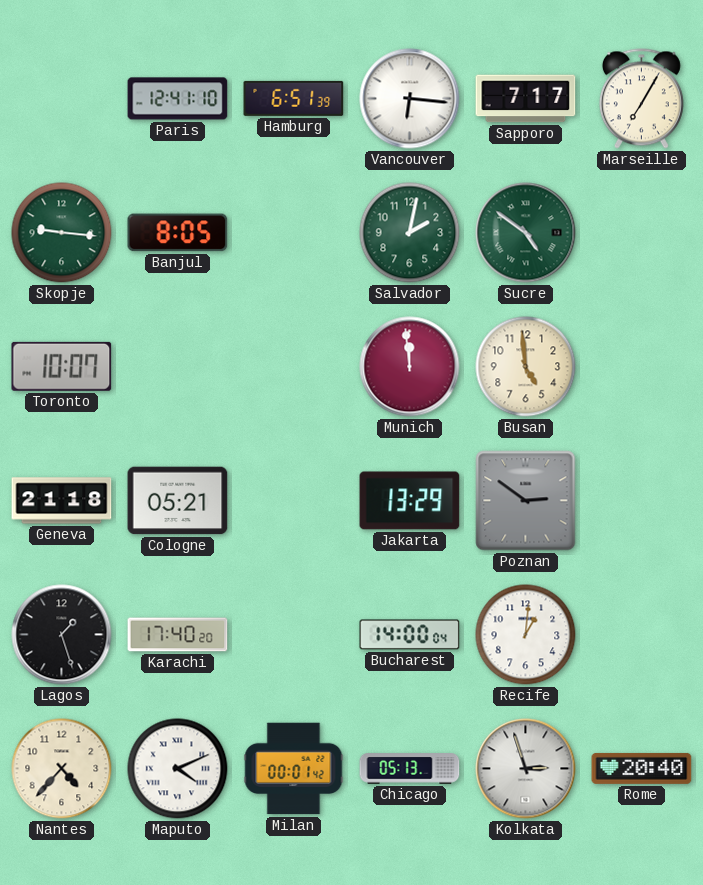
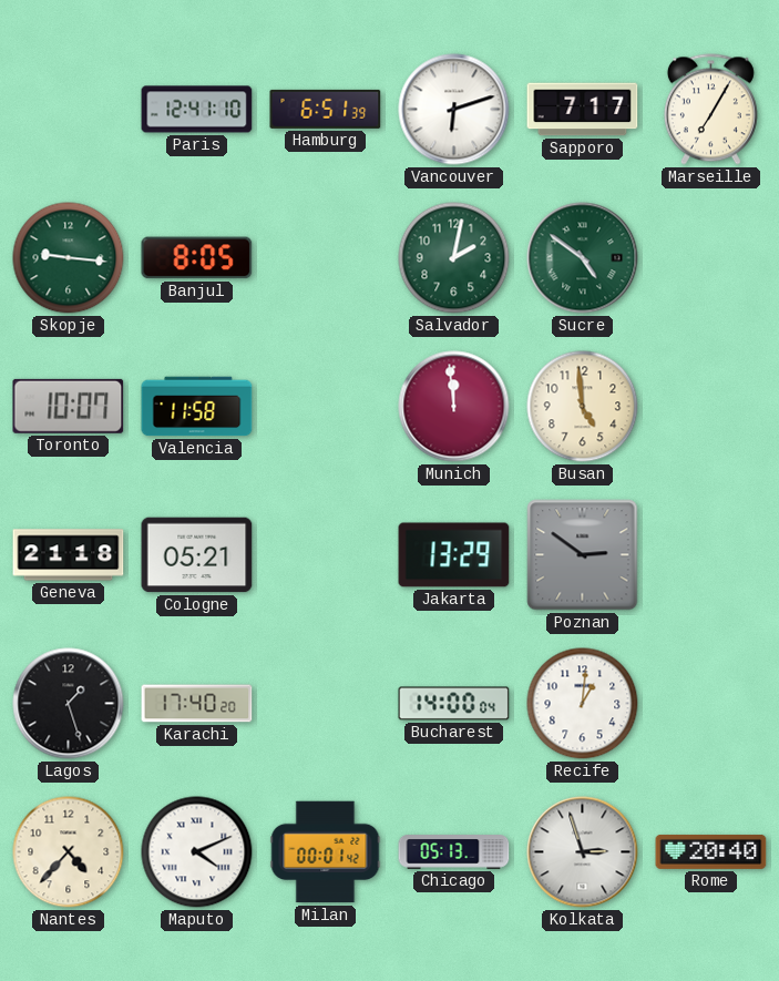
Vancouver: 6:16 -> 6:12
Valencia: none -> 11:58
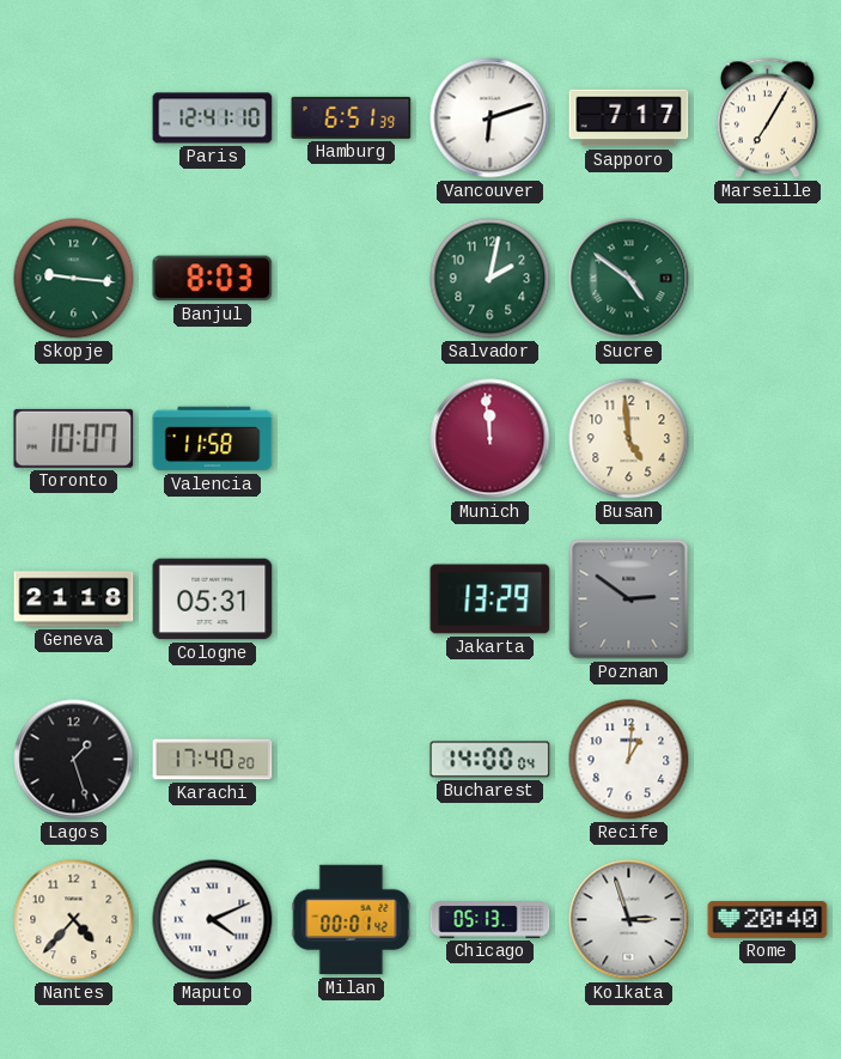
Banjul: 8:05 -> 8:03
Cologne: 05:21 -> 05:31
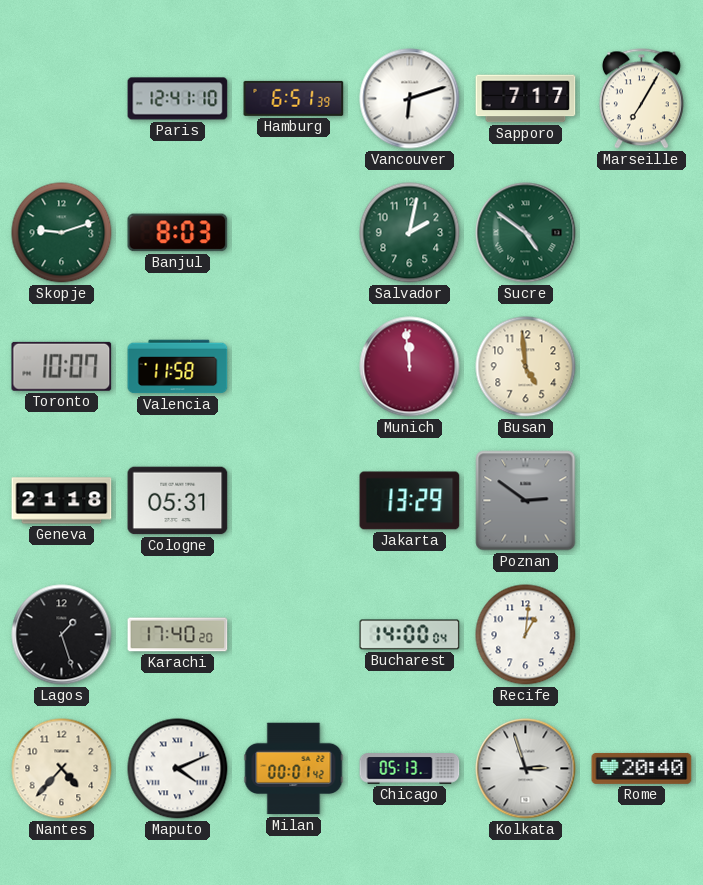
Skopje: 9:16 -> 9:12
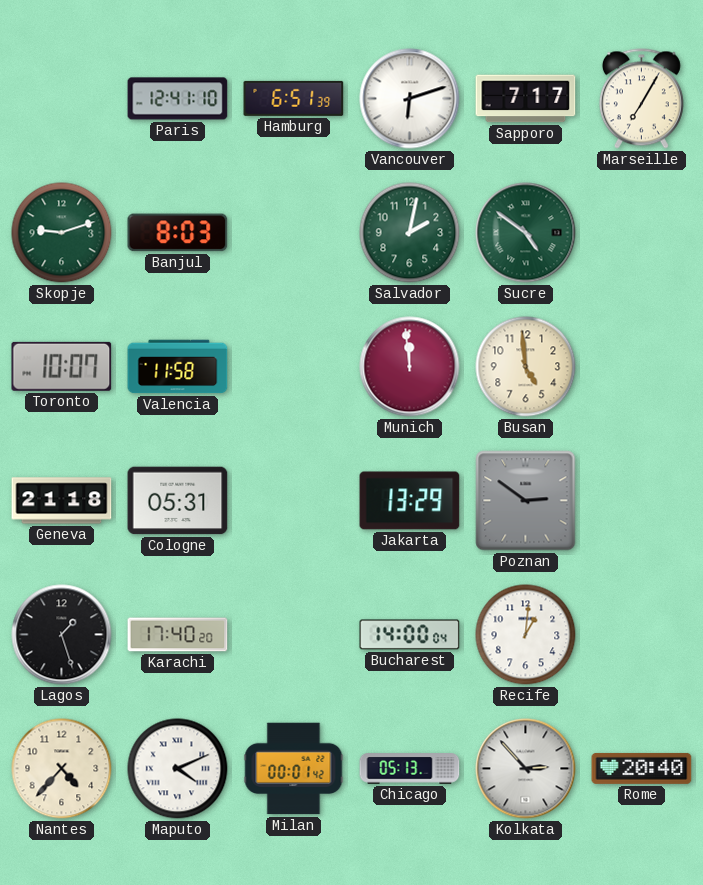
Kolkata: 2:57 -> 2:53
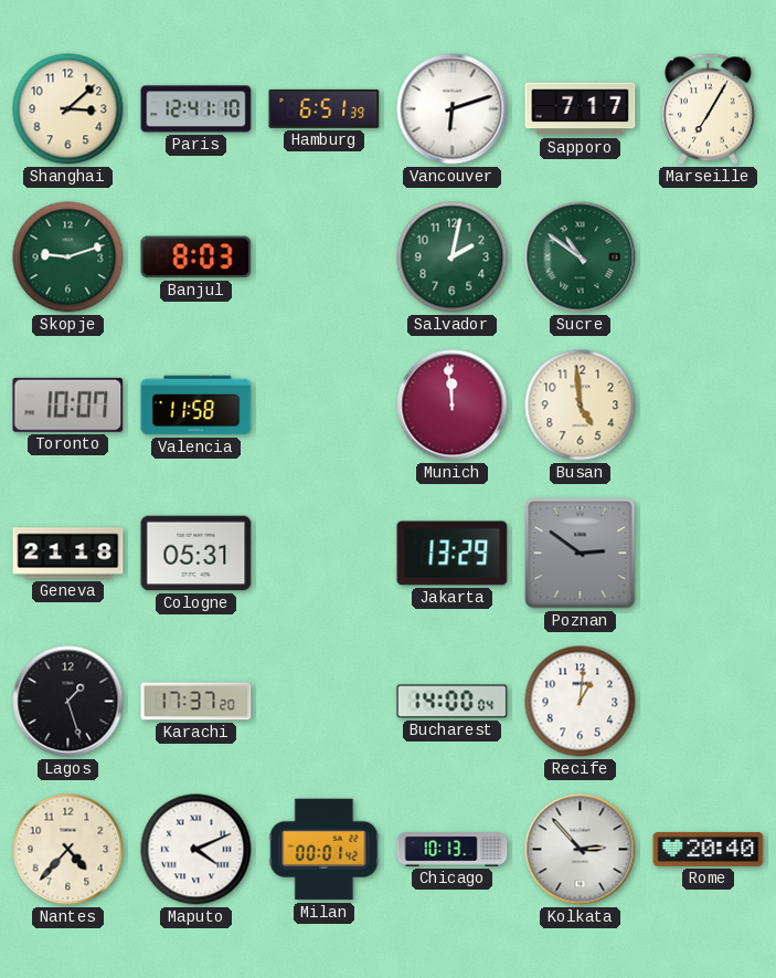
Shanghai: none -> 3:08
Sucre: 4:51 -> 10:51
Karachi: 17:40 -> 17:37
Chicago: 05:13 -> 10:13
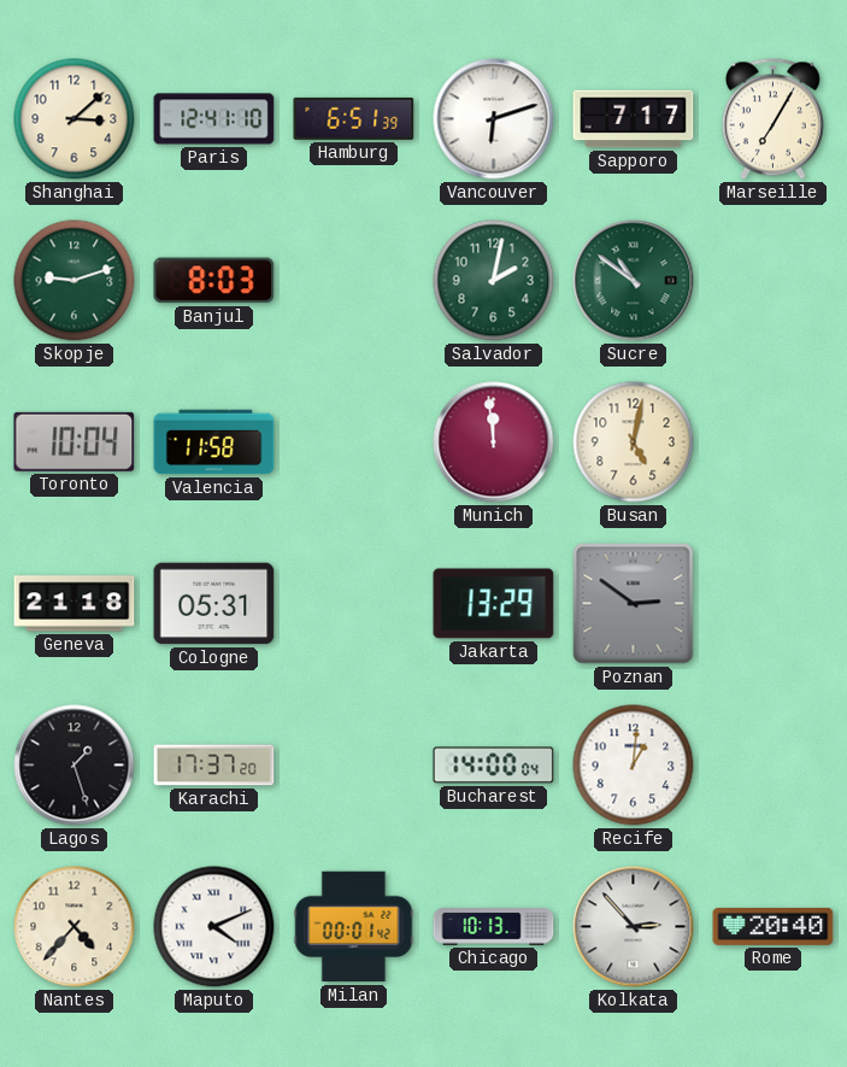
Toronto: 10:07 -> 10:04
Busan: 4:59 -> 5:02
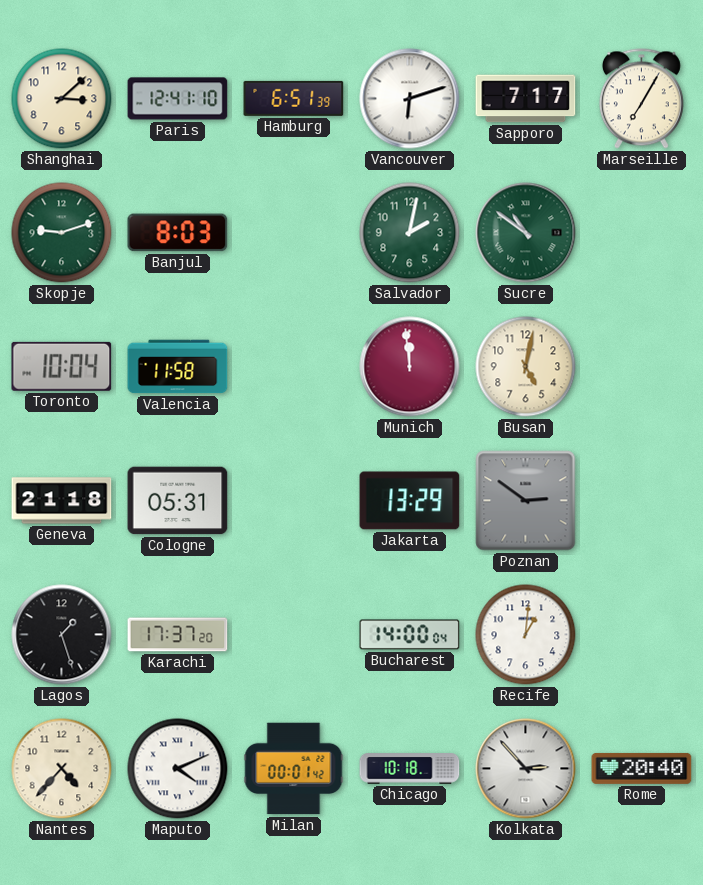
Chicago: 10:13 -> 10:18
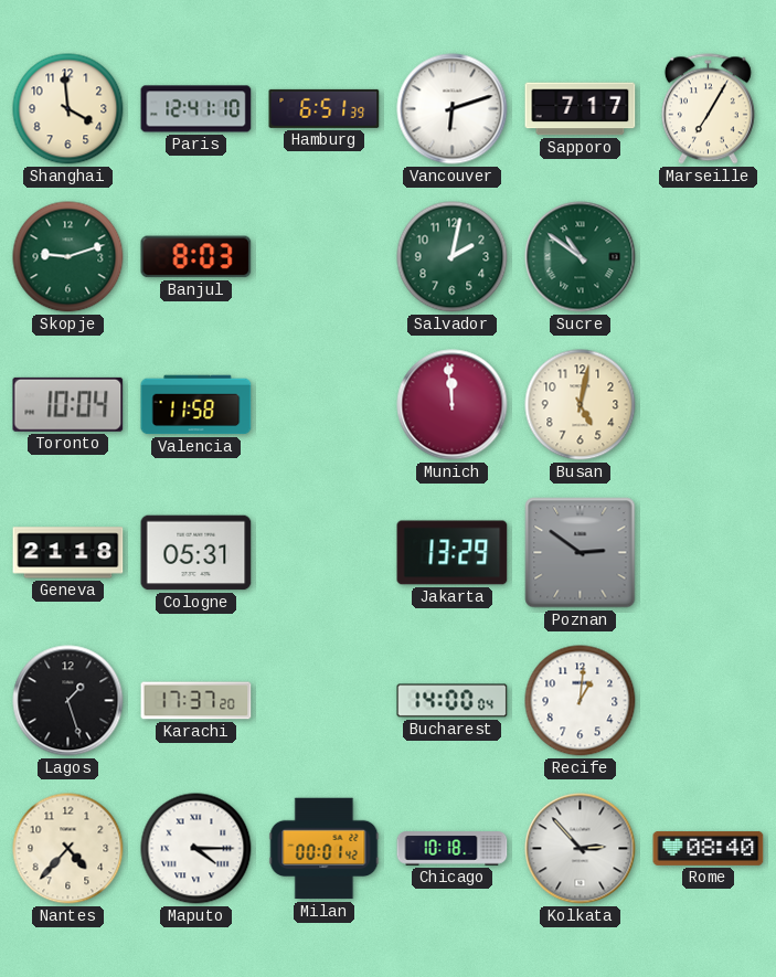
Shanghai: 3:08 -> 3:59
Maputo: 4:11 -> 4:15
Rome: 20:40 -> 08:40
